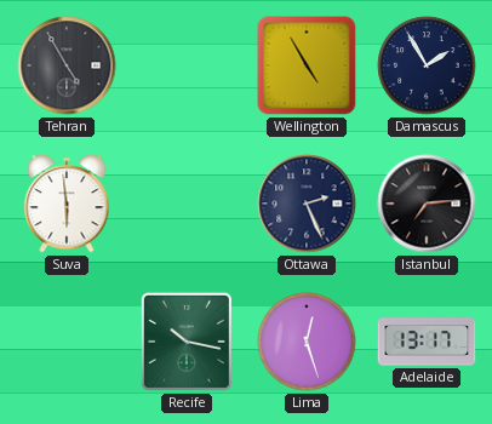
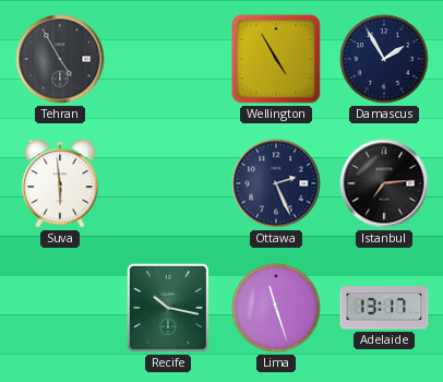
Lima: 12:27 -> 11:27
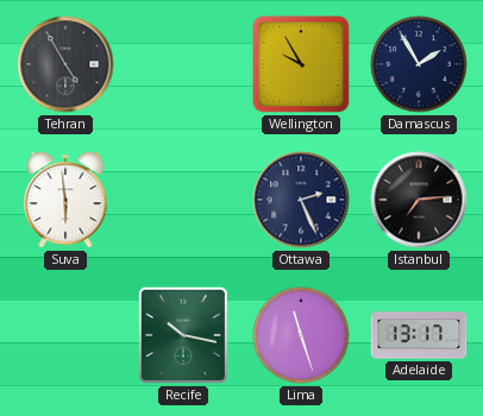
Wellington: 4:55 -> 9:55
